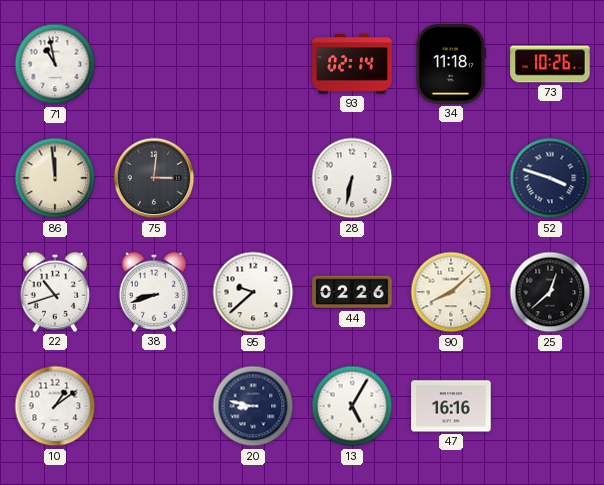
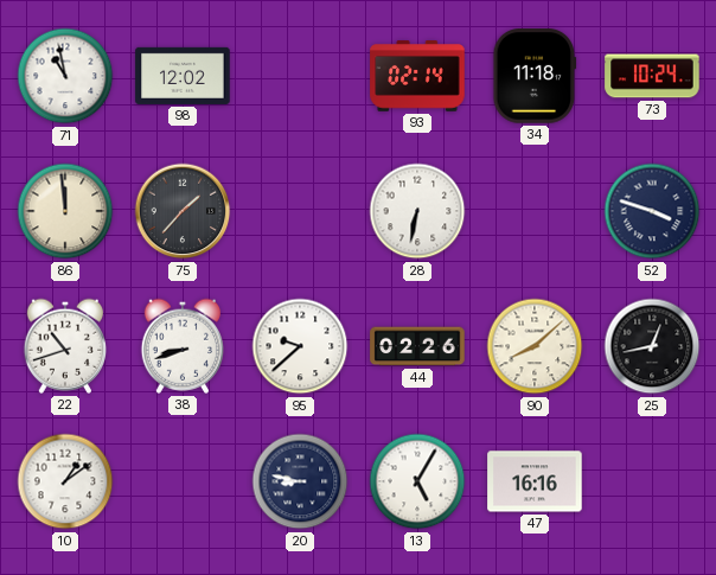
98: none -> 12:02
73: 10:26 -> 10:24
75: 3:01 -> 1:37
25: 12:38 -> 12:43
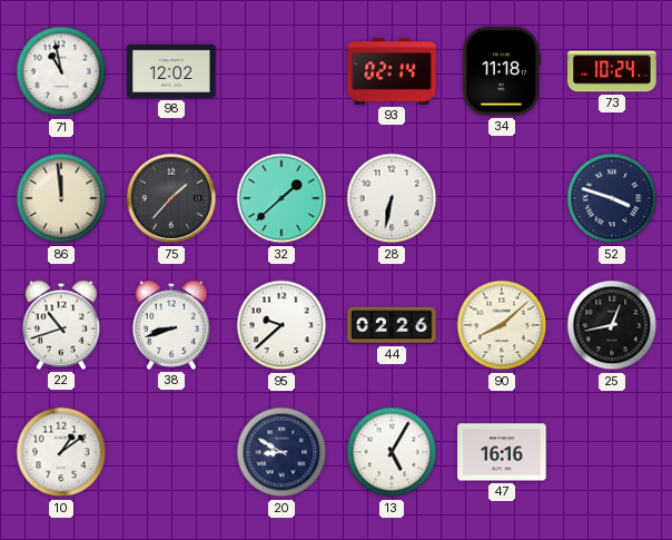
32: none -> 1:38
20: 8:47 -> 8:50
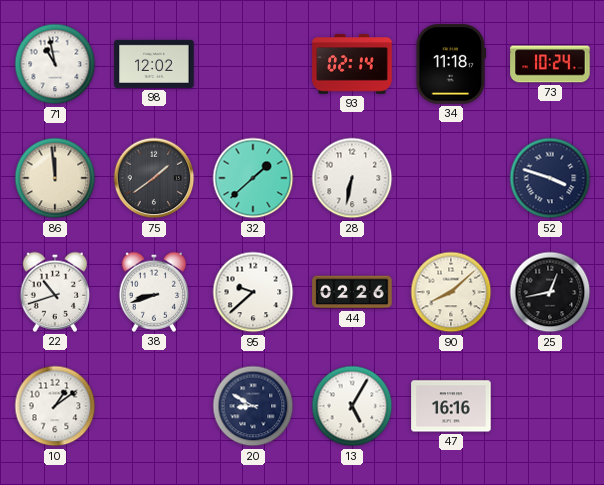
75: 1:37 -> 1:39
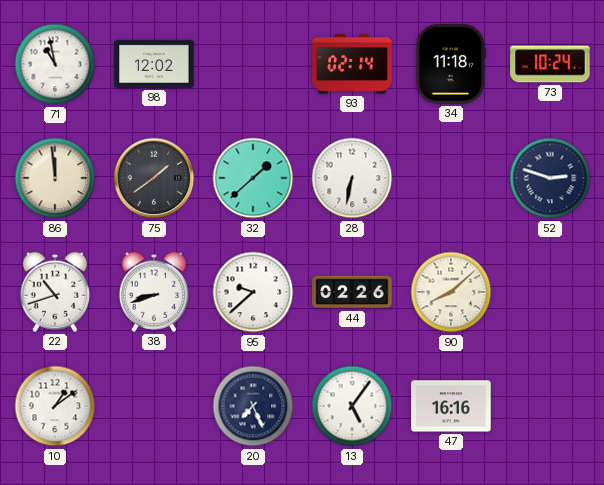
52: 3:48 -> 2:48
25: 12:43 -> none
20: 8:50 -> 7:26
13: 5:05 -> 5:06
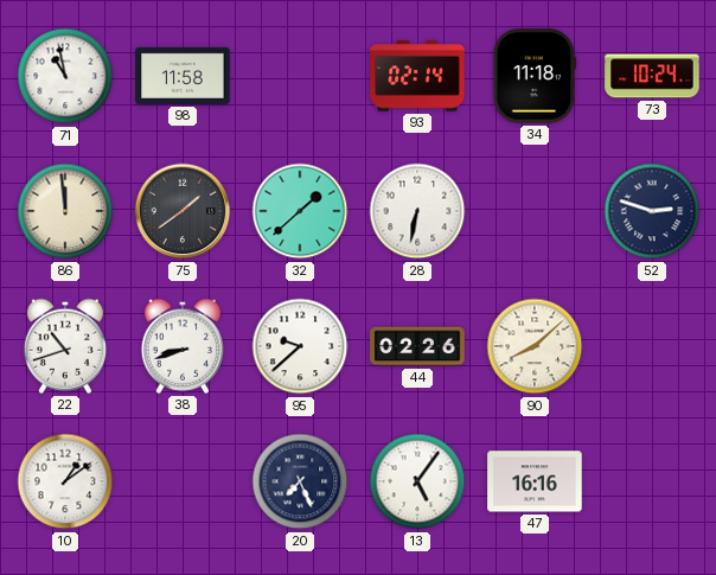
98: 12:02 -> 11:58
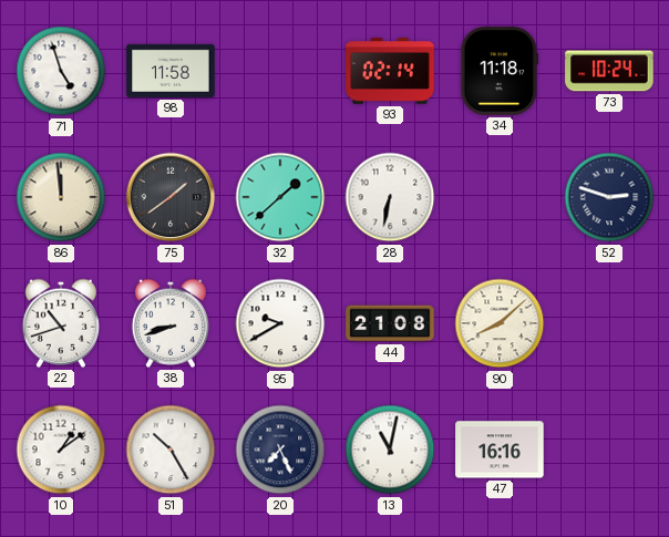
71: 10:58 -> 4:57
95: 9:38 -> 9:40
44: 02:26 -> 21:08
51: none -> 10:25
13: 5:06 -> 11:02
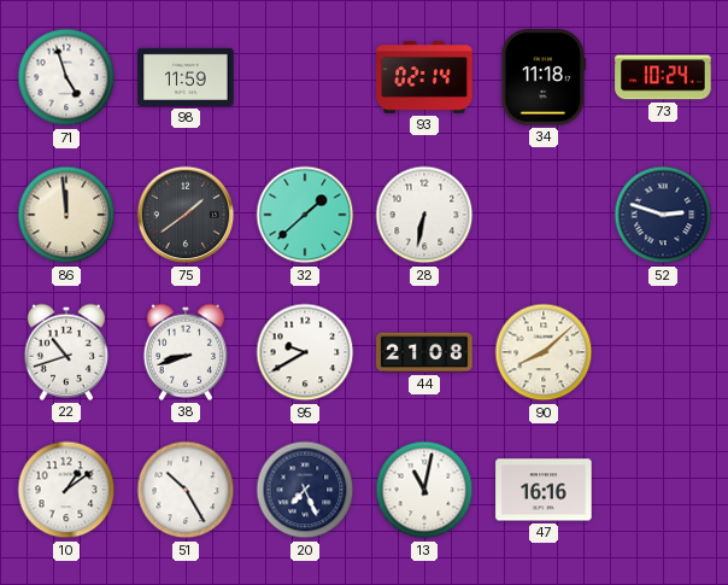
98: 11:58 -> 11:59
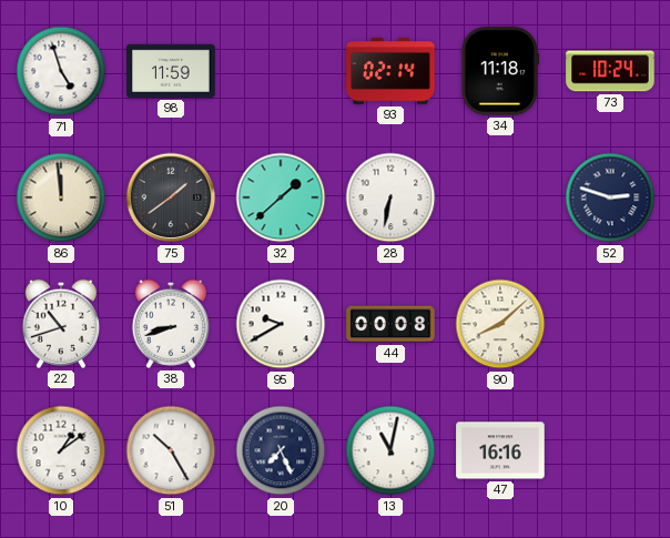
44: 21:08 -> 00:08
